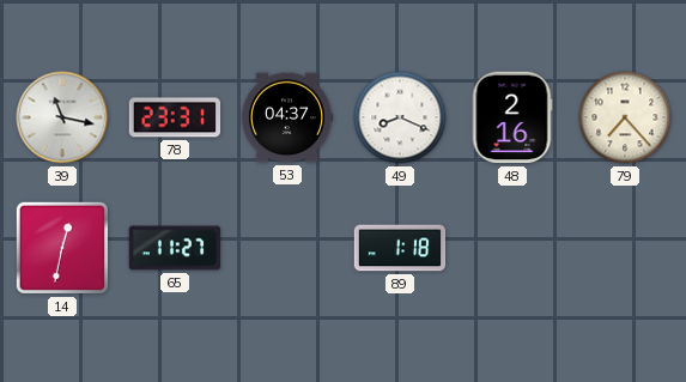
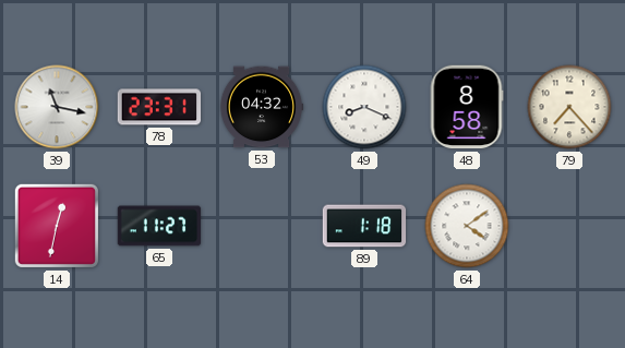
53: 04:37 -> 04:32
48: 2:16 -> 8:58
64: none -> 4:09
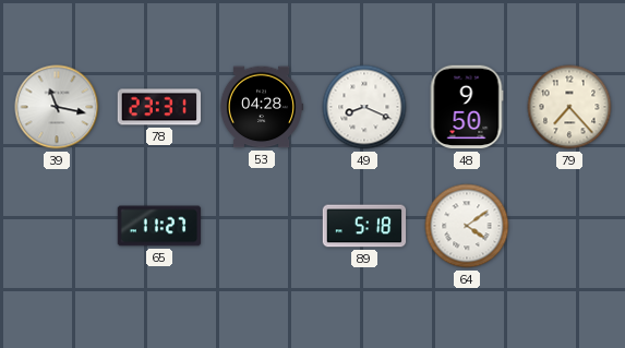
53: 04:32 -> 04:28
48: 8:58 -> 9:50
14: 12:32 -> none
89: 1:18 -> 5:18
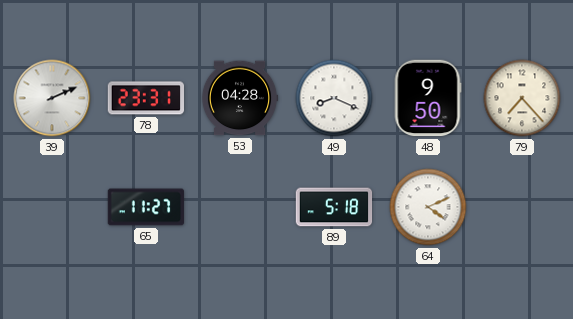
39: 11:17 -> 2:11
64: 4:09 -> 4:11
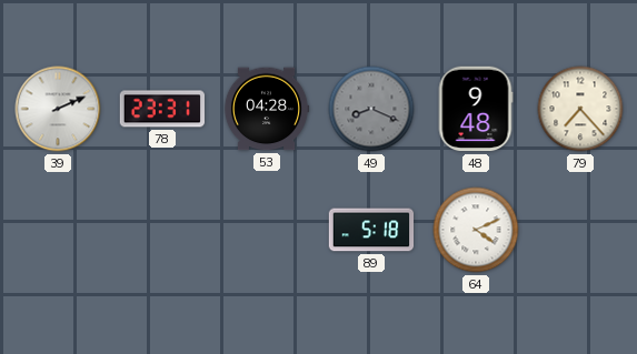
49 dial: white -> grey
48: 9:50 -> 9:48
65: 11:27 -> none
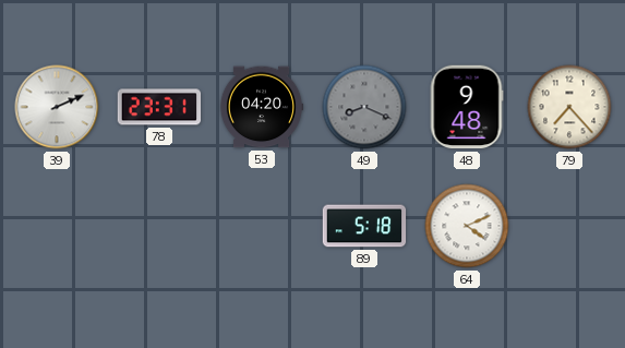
53: 04:28 -> 04:20
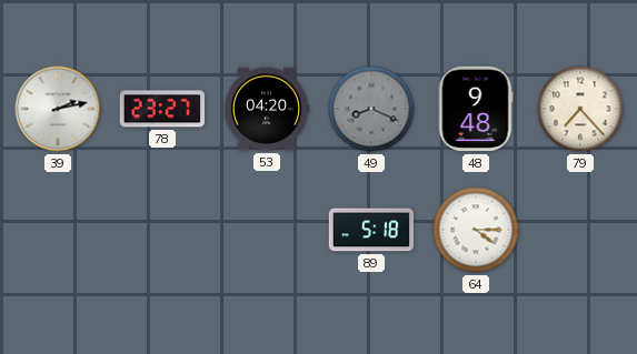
39: 2:11 -> 2:13
78: 23:31 -> 23:27
64: 4:11 -> 4:15
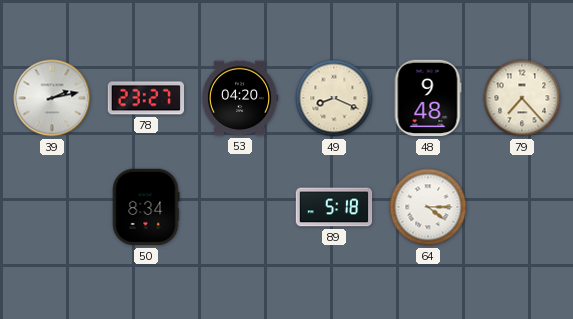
49 dial: grey -> cream
50: none -> 8:34
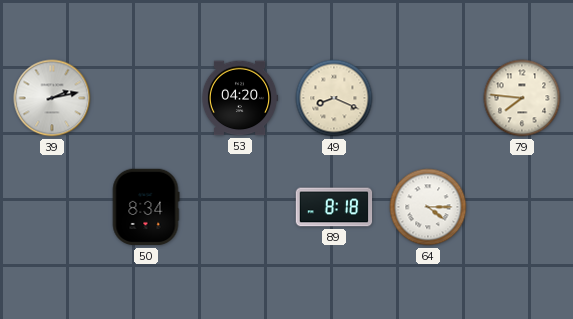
78: 23:27 -> none
48: 9:48 -> none
79: 7:23 -> 7:46
89: 5:18 -> 8:18
